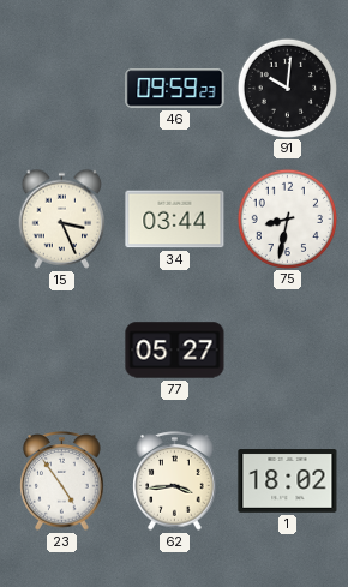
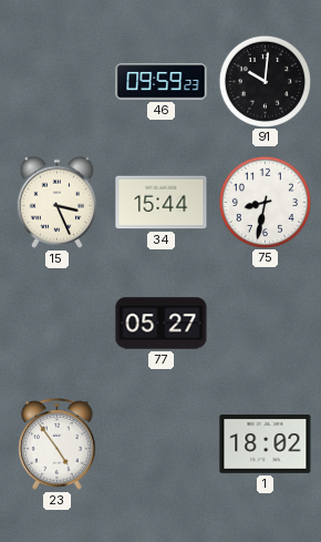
34: 03:44 -> 15:44
62: 3:44 -> none
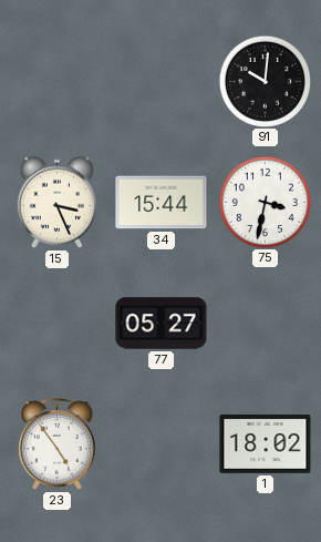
46: 09:59 -> none
75: 8:32 -> 3:32
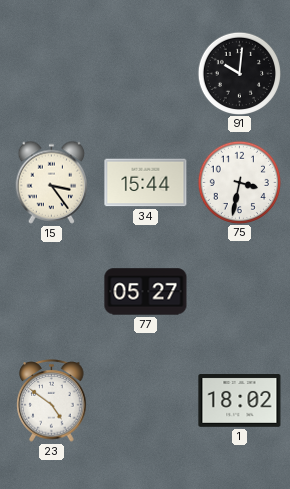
15: 3:26 -> 3:24
23: 4:54 -> 4:51
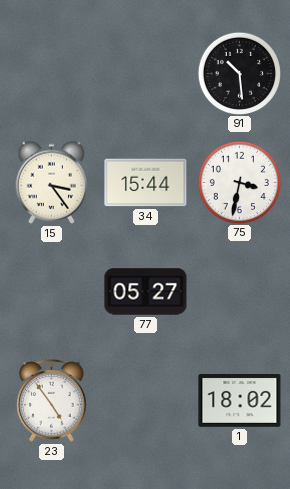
91: 10:01 -> 10:29
23: 4:51 -> 4:54
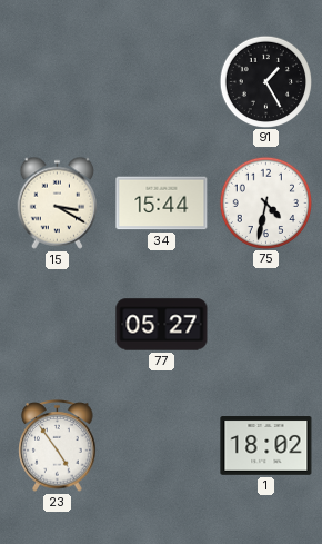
91: 10:29 -> 1:25
15: 3:24 -> 3:20
75: 3:32 -> 4:32
